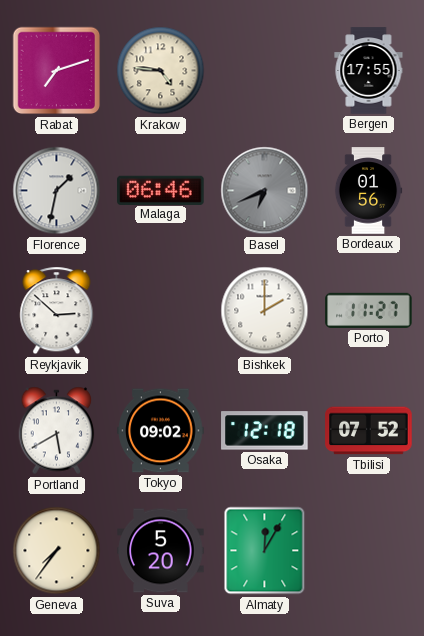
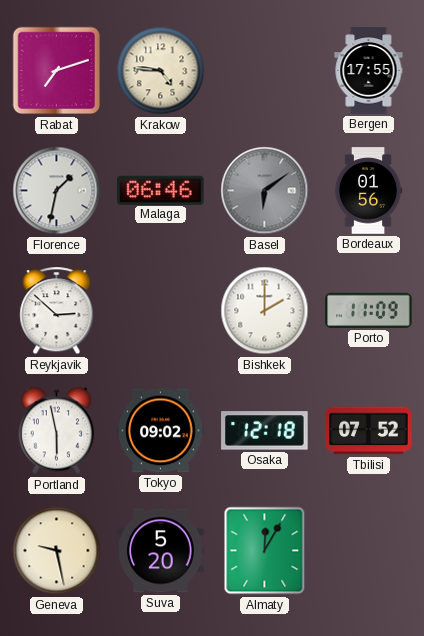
Basel: 6:41 -> 6:09
Porto: 11:27 -> 11:09
Portland: 5:40 -> 5:58
Geneva: 7:36 -> 9:28
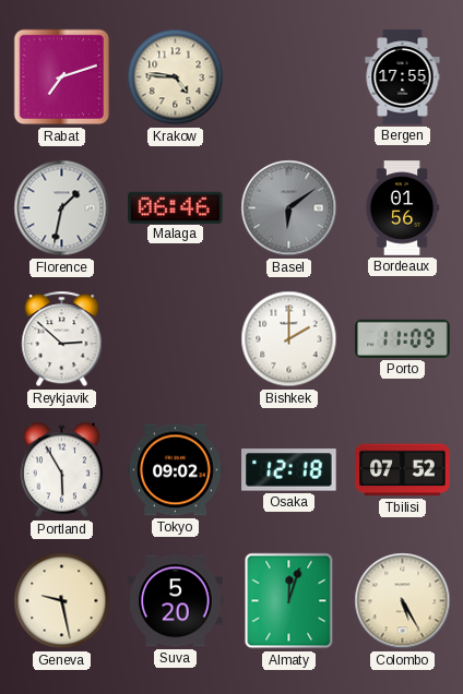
Portland: 5:58 -> 5:55
Almaty: 12:05 -> 12:03
Colombo: none -> 5:25
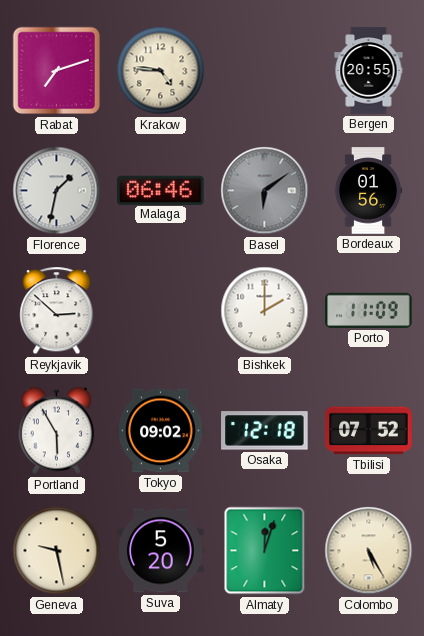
Bergen: 17:55 -> 20:55
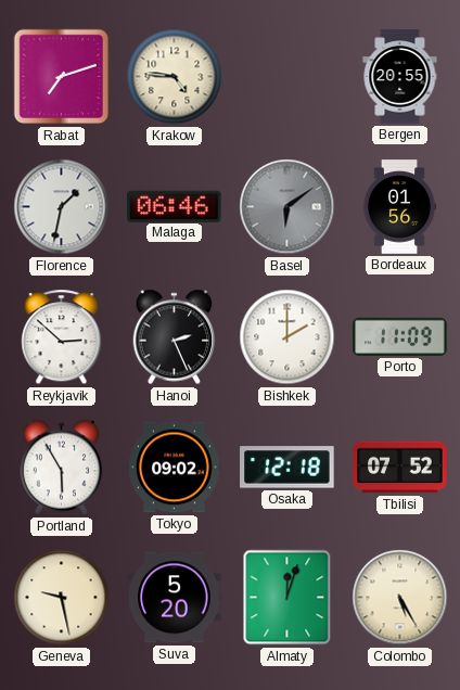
Hanoi: none -> 2:26
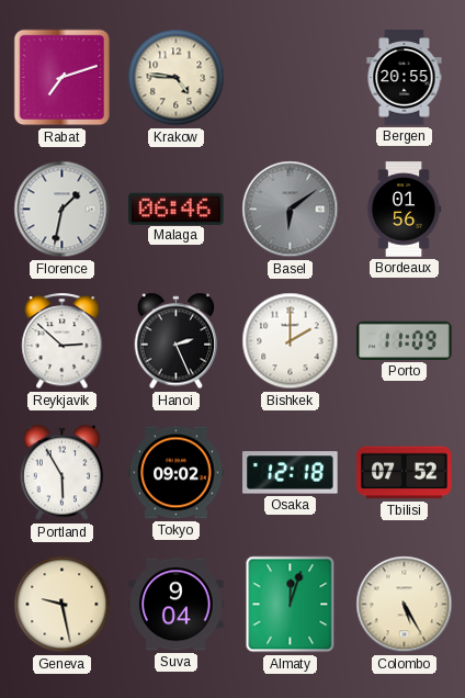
Suva: 5:20 -> 9:04
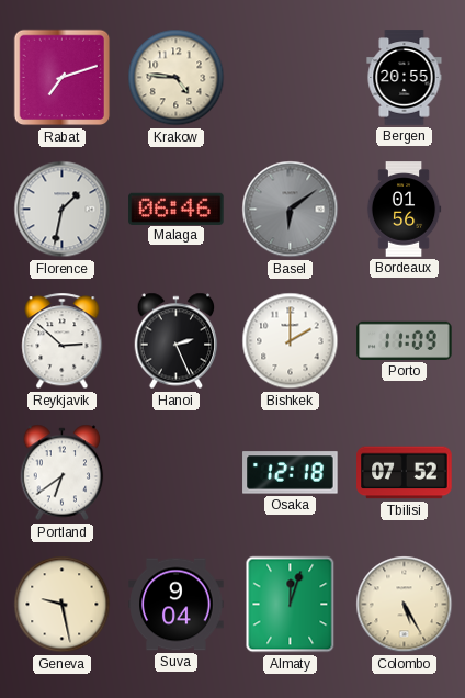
Portland: 5:55 -> 6:39
Tokyo: 09:02 -> none
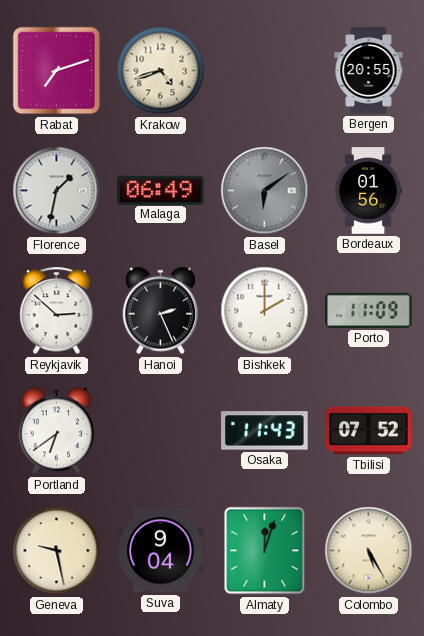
Krakow: 4:46 -> 4:42
Malaga: 06:46 -> 06:49
Osaka: 12:18 -> 11:43
